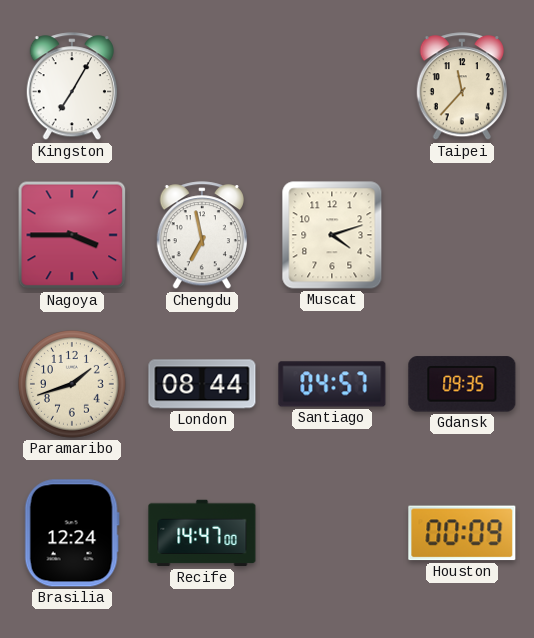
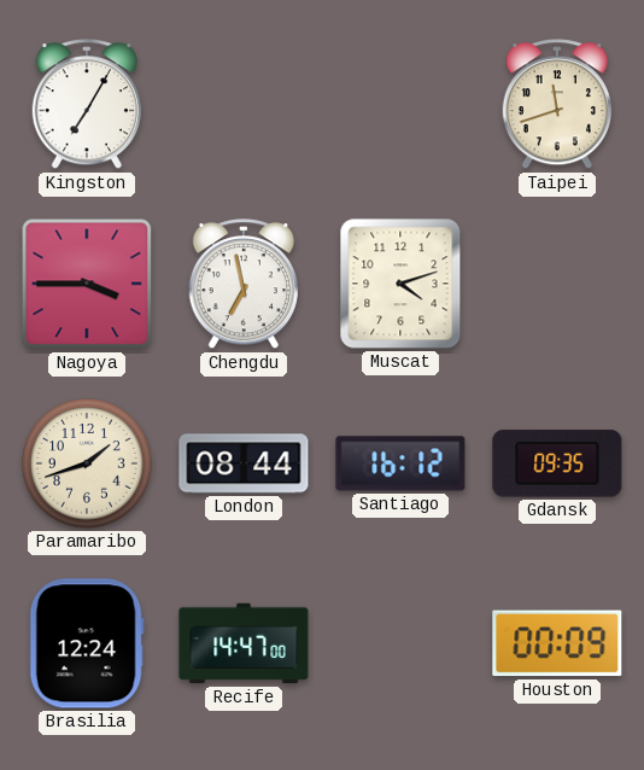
Taipei: 11:37 -> 11:42
Santiago: 04:57 -> 16:12
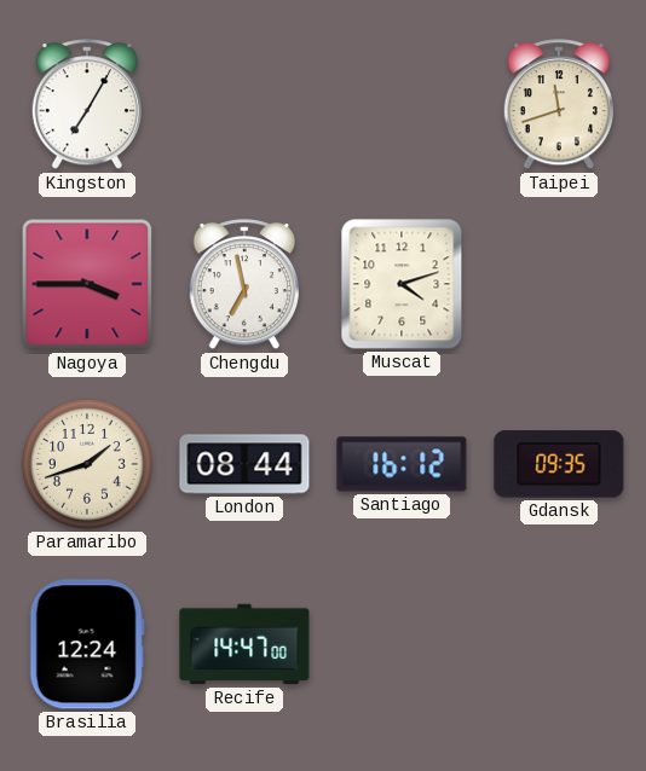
Houston: 00:09 -> none
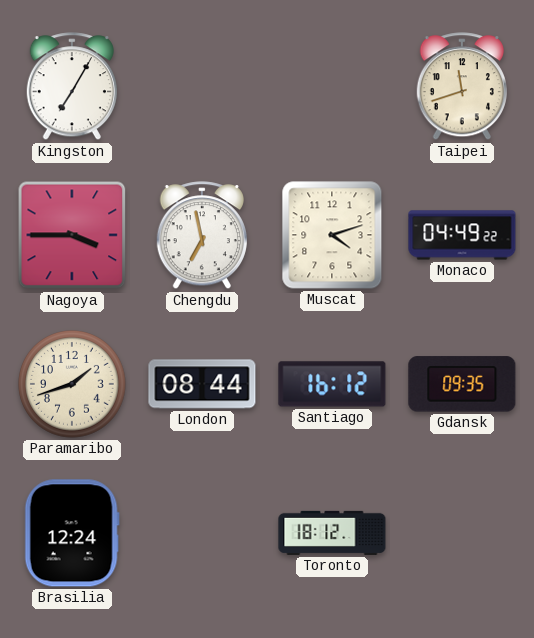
Monaco: none -> 04:49
Recife: 14:47 -> none
Toronto: none -> 18:12
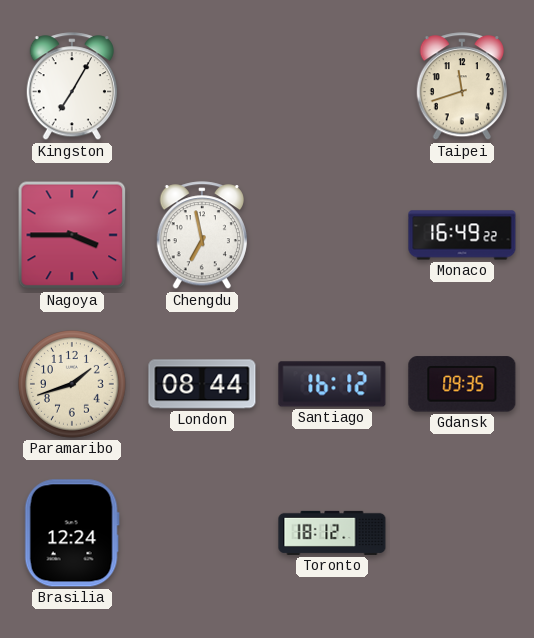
Muscat: 4:12 -> none
Monaco: 04:49 -> 16:49
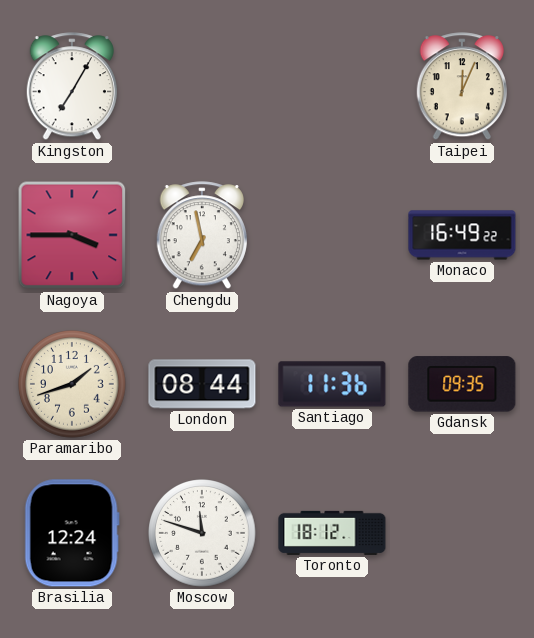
Taipei: 11:42 -> 12:04
Santiago: 16:12 -> 11:36
Moscow: none -> 11:48
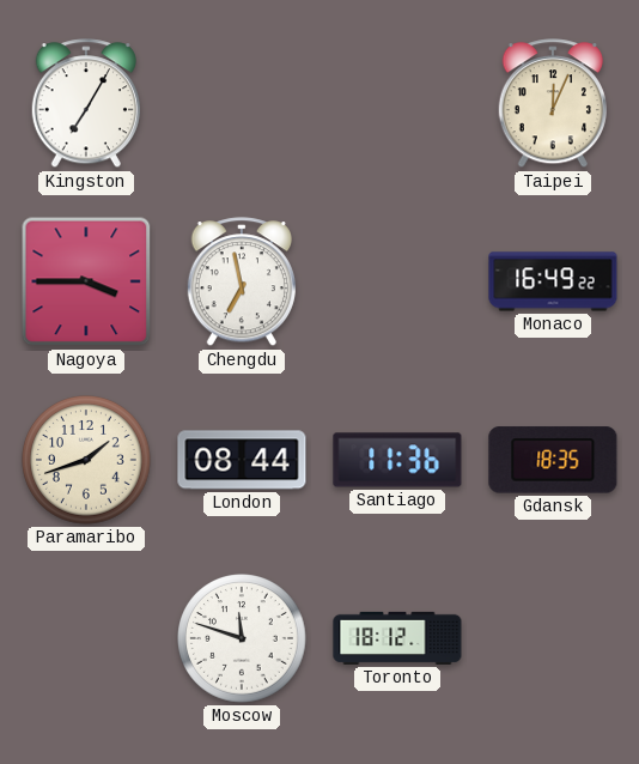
Gdansk: 09:35 -> 18:35
Brasilia: 12:24 -> none
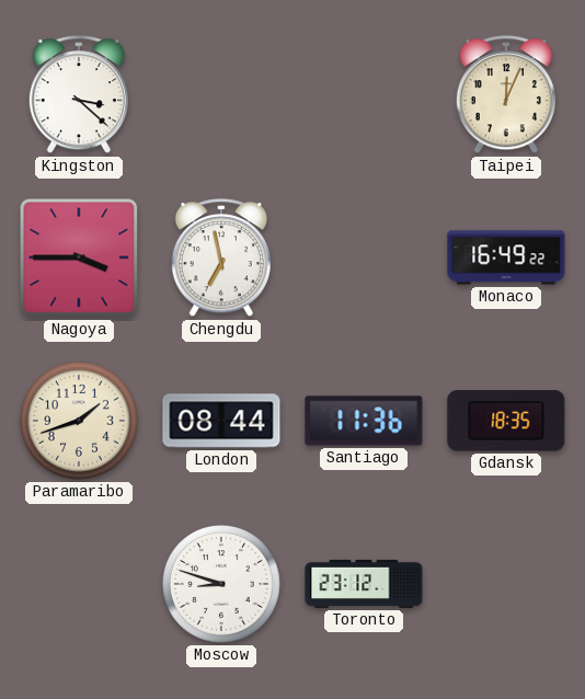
Kingston: 7:05 -> 3:22
Moscow: 11:48 -> 8:48
Toronto: 18:12 -> 23:12
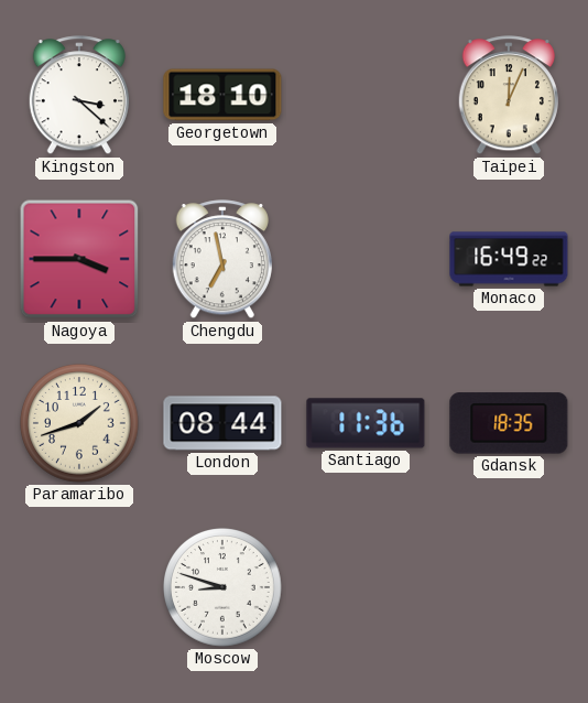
Georgetown: none -> 18:10
Toronto: 23:12 -> none
